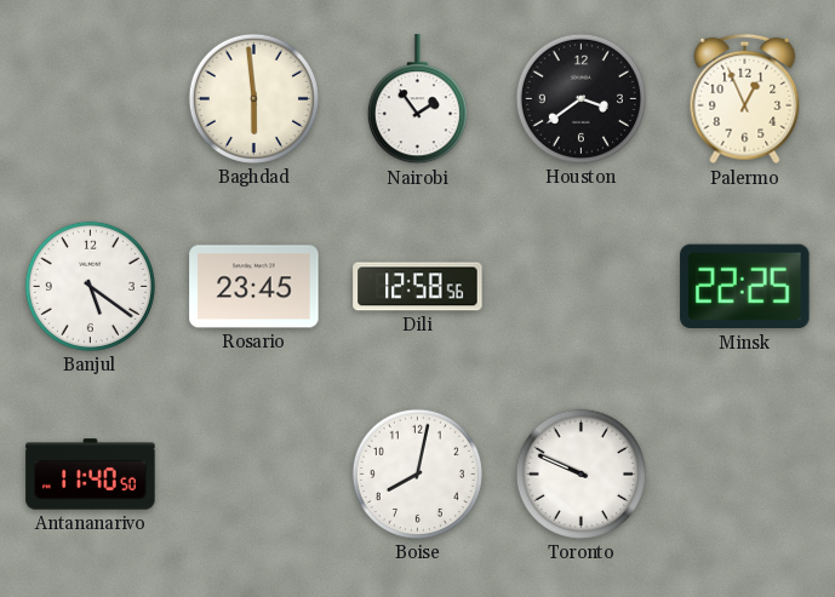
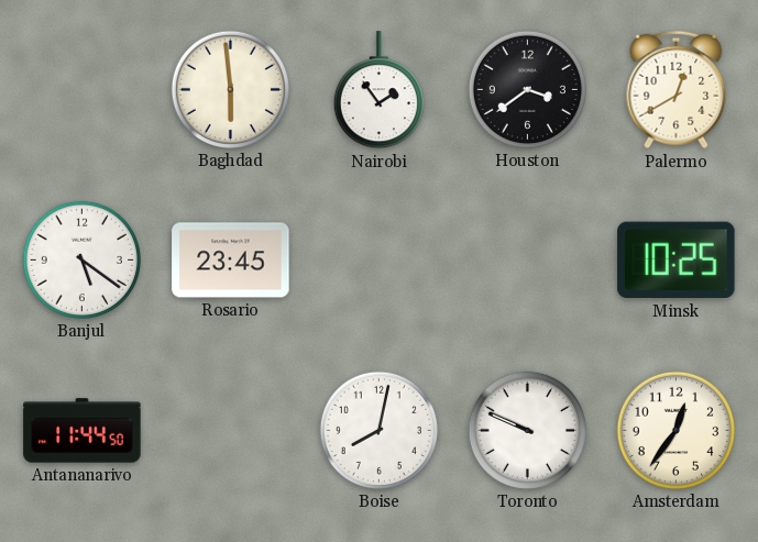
Palermo: 12:56 -> 12:40
Dili: 12:58 -> none
Minsk: 22:25 -> 10:25
Antananarivo: 11:40 -> 11:44
Amsterdam: none -> 12:36
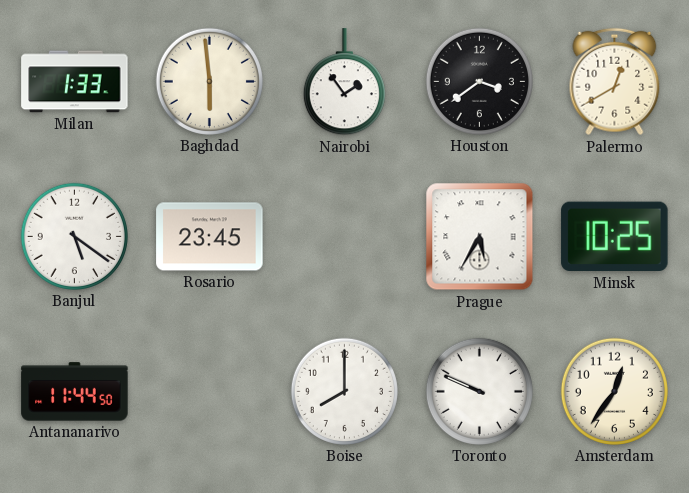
Milan: none -> 1:33
Prague: none -> 5:35
Boise: 8:02 -> 8:00
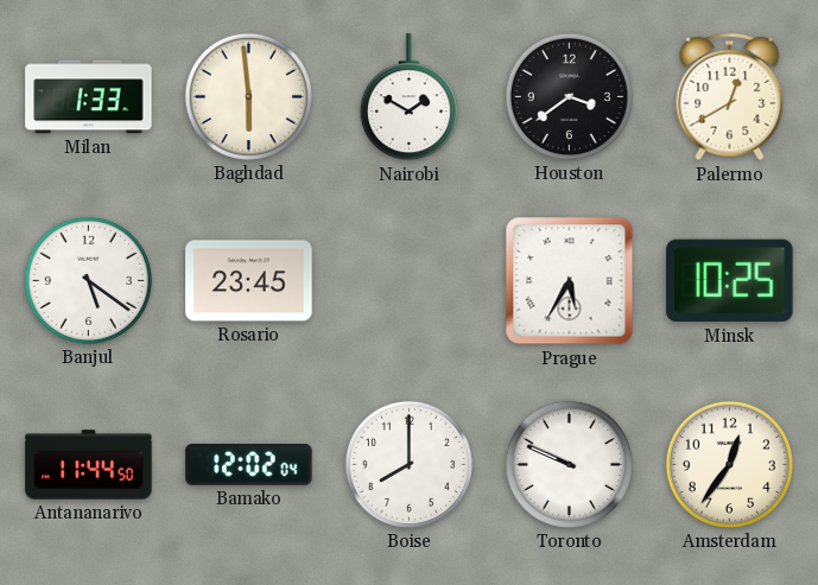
Nairobi: 1:54 -> 1:50
Bamako: none -> 12:02
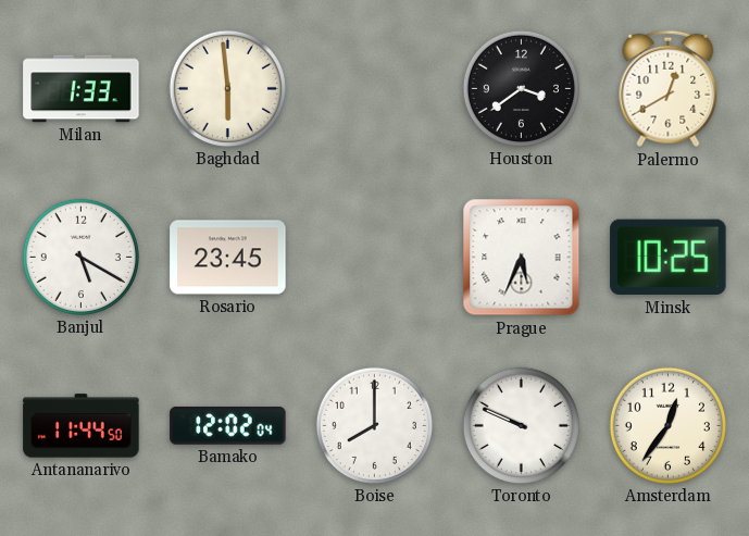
Nairobi: 1:50 -> none
Banjul: 5:21 -> 5:20
Prague: 5:35 -> 5:34
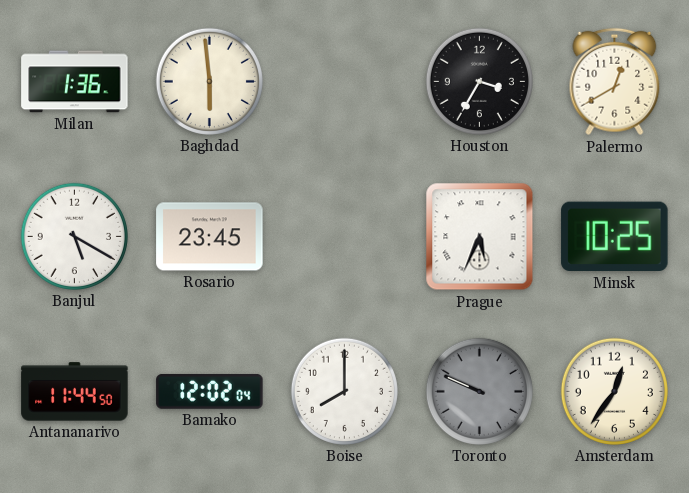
Milan: 1:33 -> 1:36
Houston: 3:39 -> 3:35
Toronto dial: white -> grey
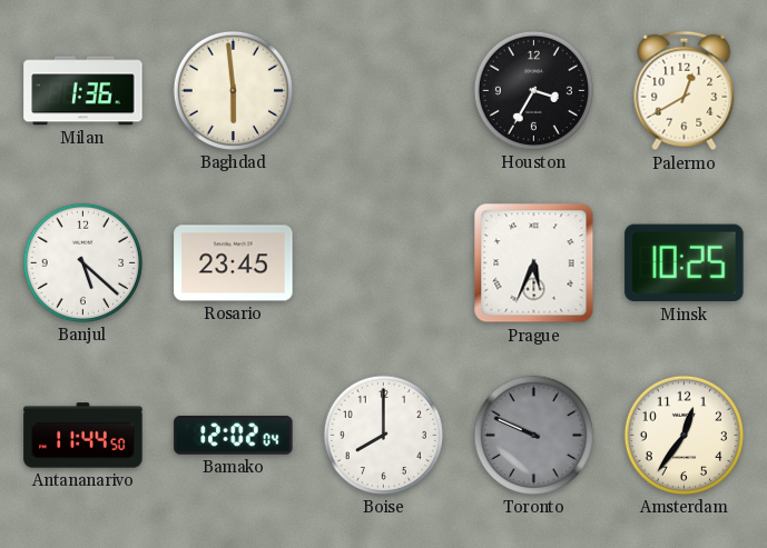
Banjul: 5:20 -> 5:22
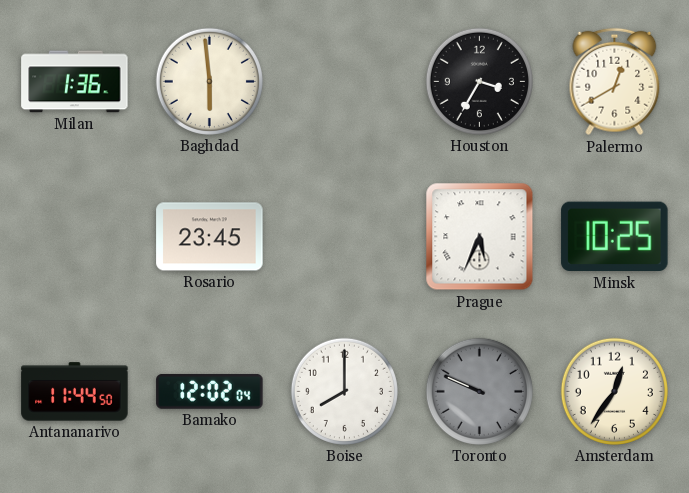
Banjul: 5:22 -> none
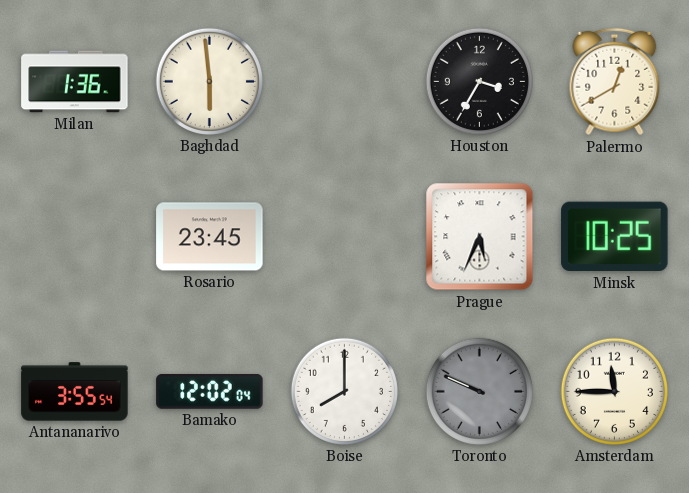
Antananarivo: 11:44 -> 3:55
Amsterdam: 12:36 -> 11:45
